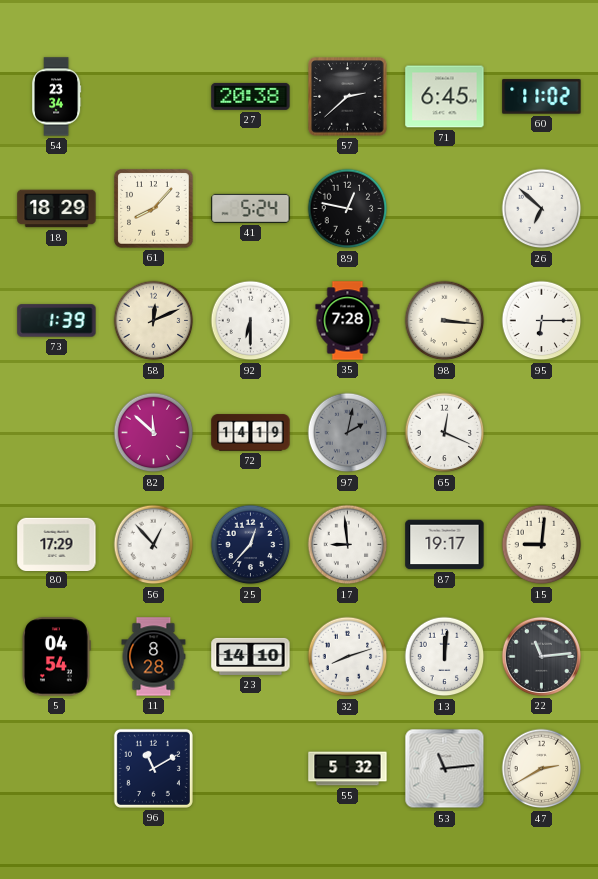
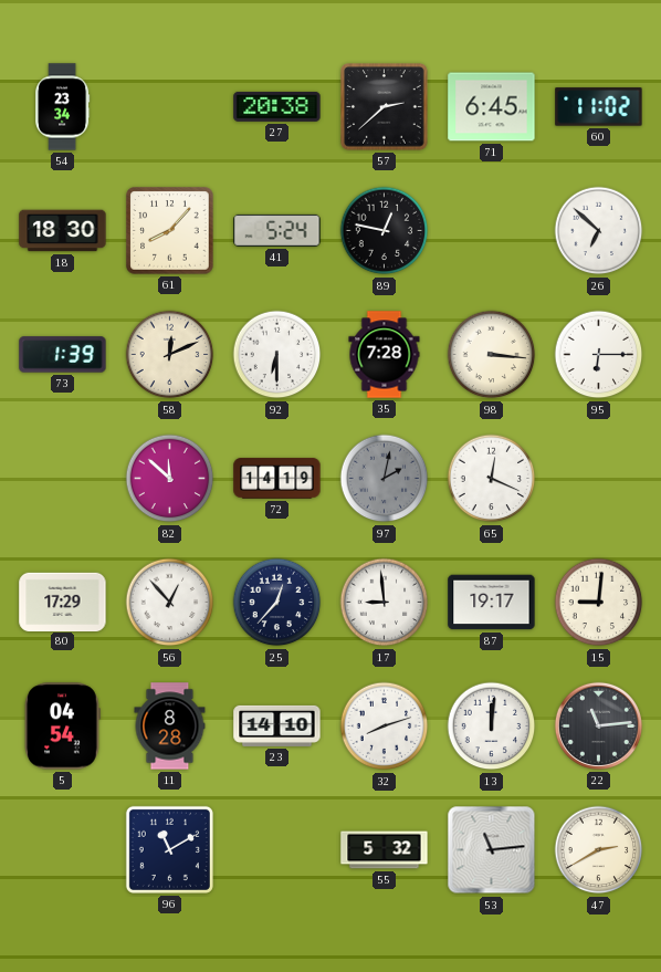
18: 18:29 -> 18:30
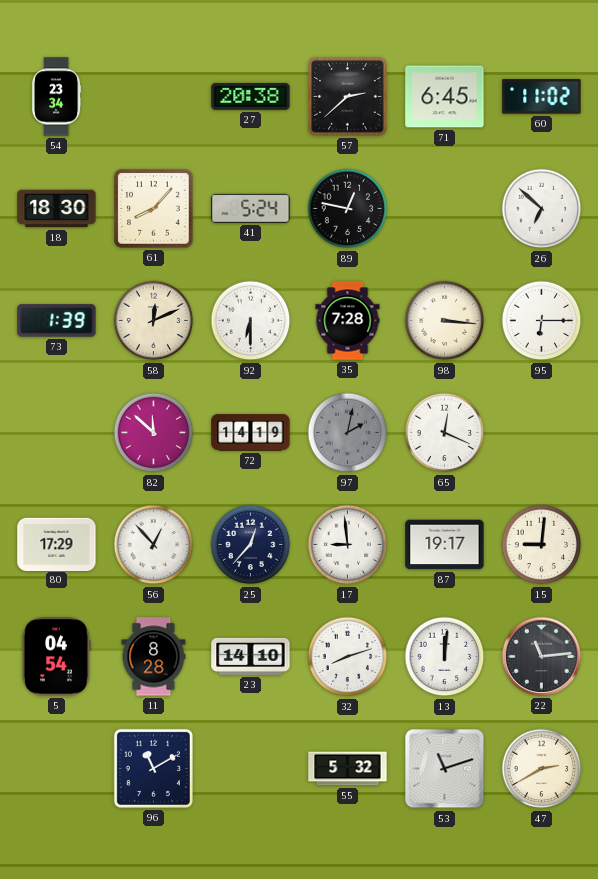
53: 11:14 -> 11:12
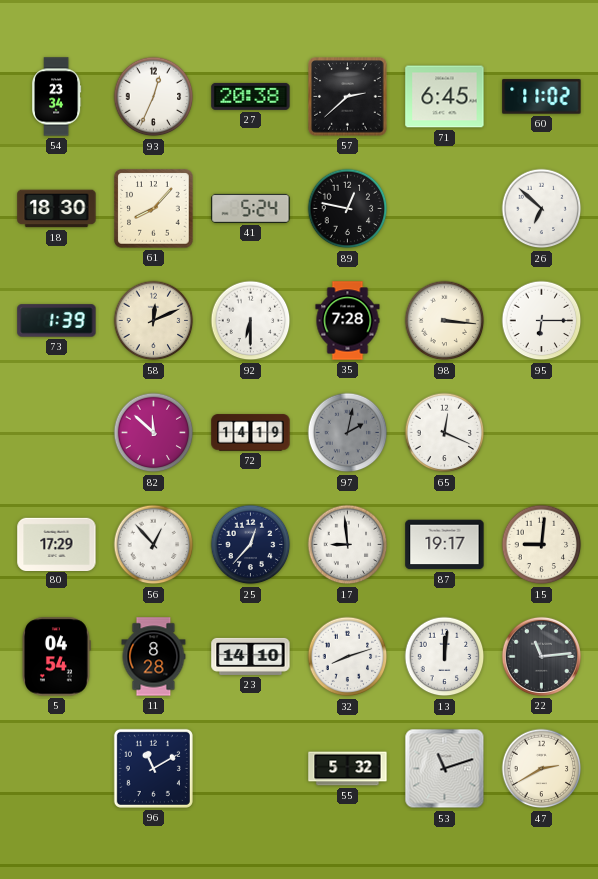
93: none -> 12:34
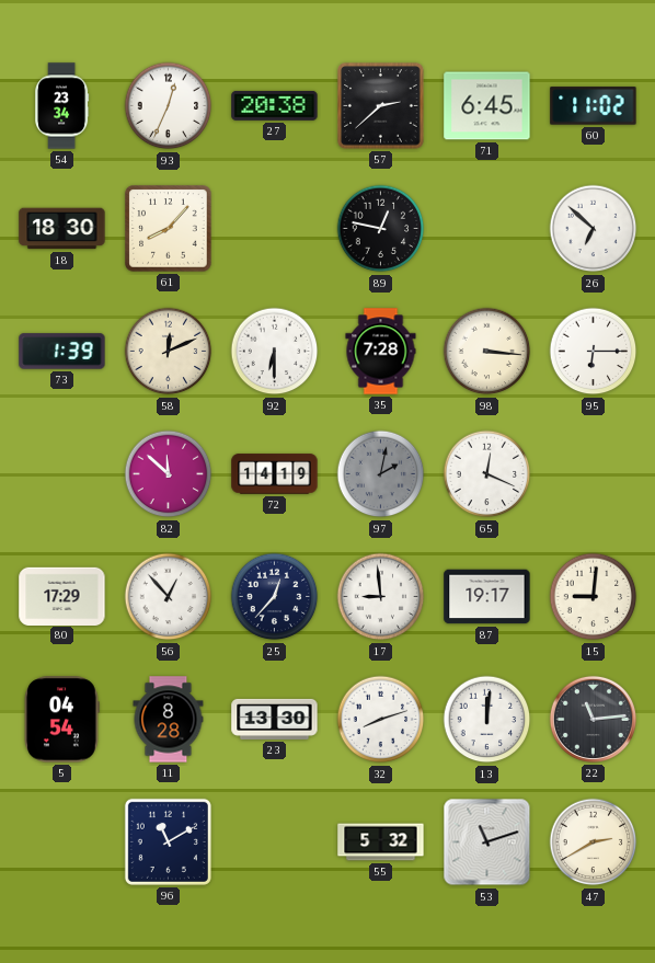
41: 5:24 -> none
23: 14:10 -> 13:30
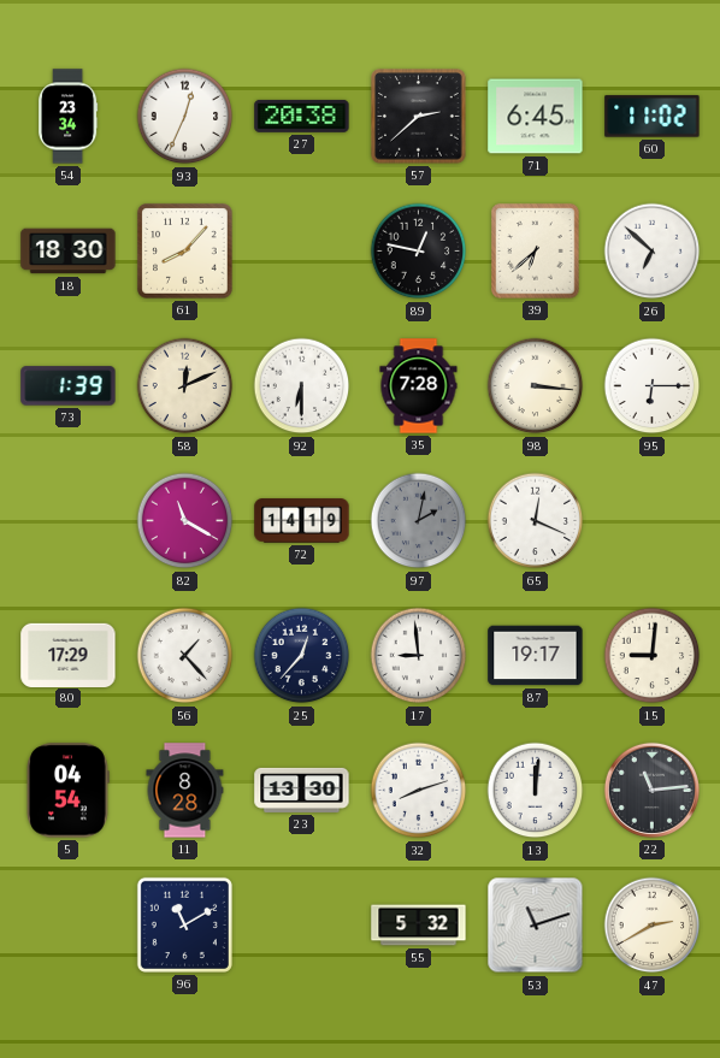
39: none -> 6:38
82: 11:52 -> 11:20
56: 12:53 -> 1:23
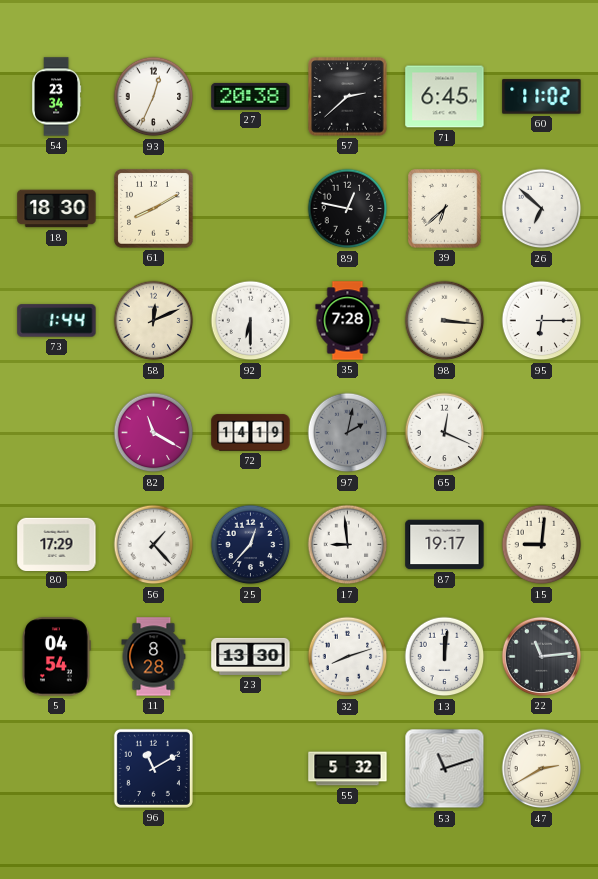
61: 8:07 -> 8:10
73: 1:39 -> 1:44
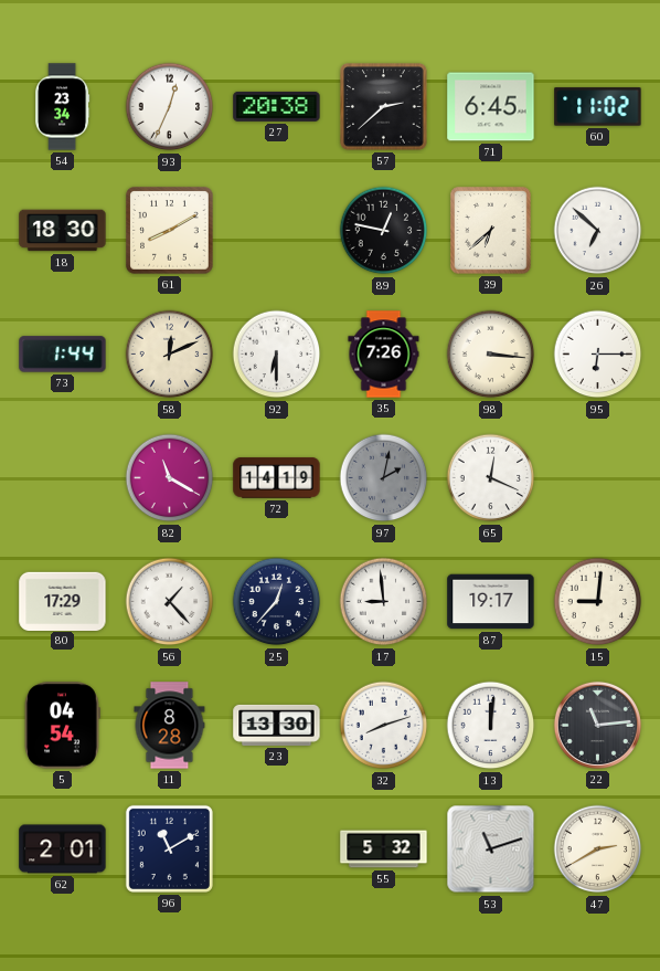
35: 7:28 -> 7:26
62: none -> 2:01
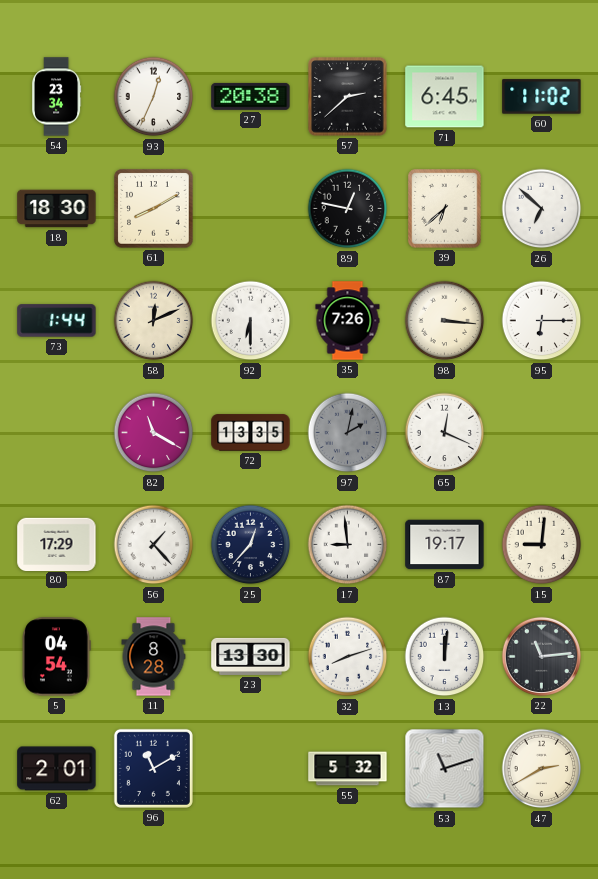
72: 14:19 -> 13:35
